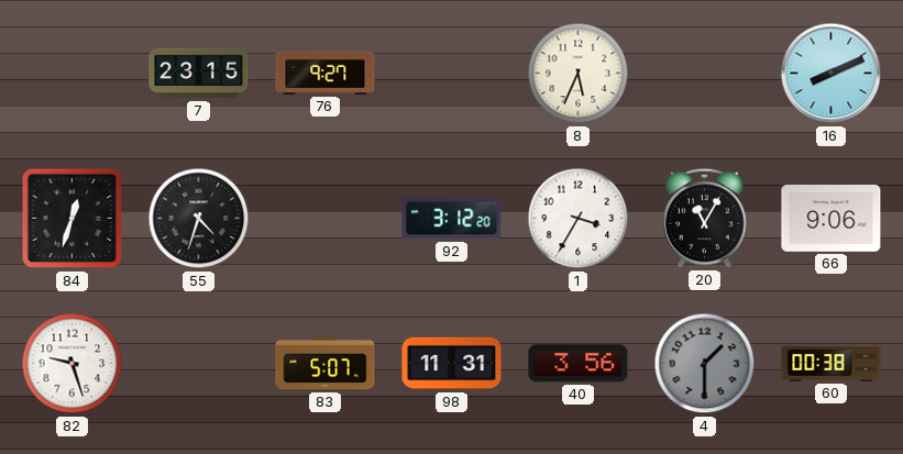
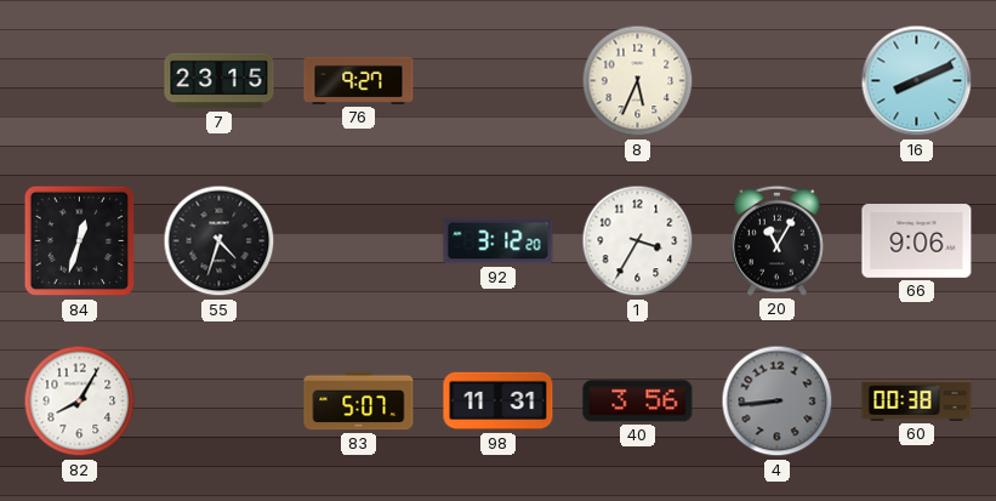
82: 9:27 -> 8:05
4: 1:30 -> 8:44
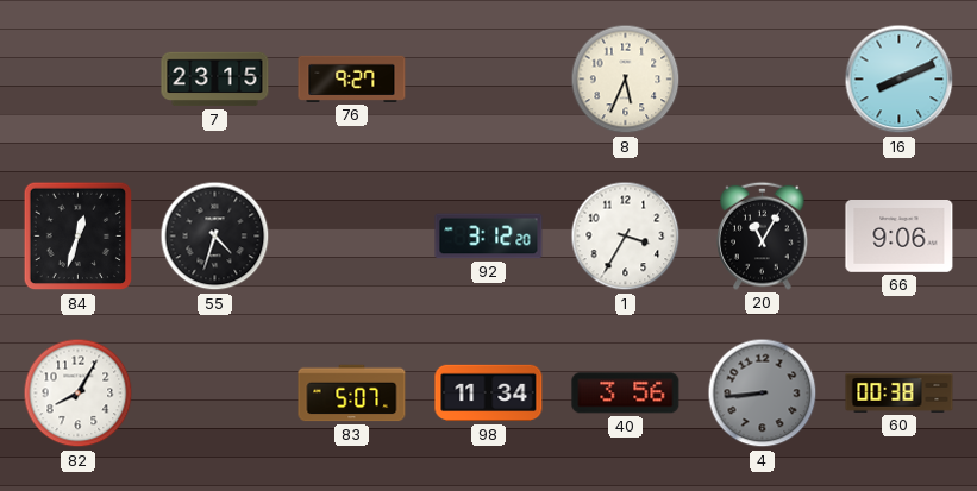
98: 11:31 -> 11:34
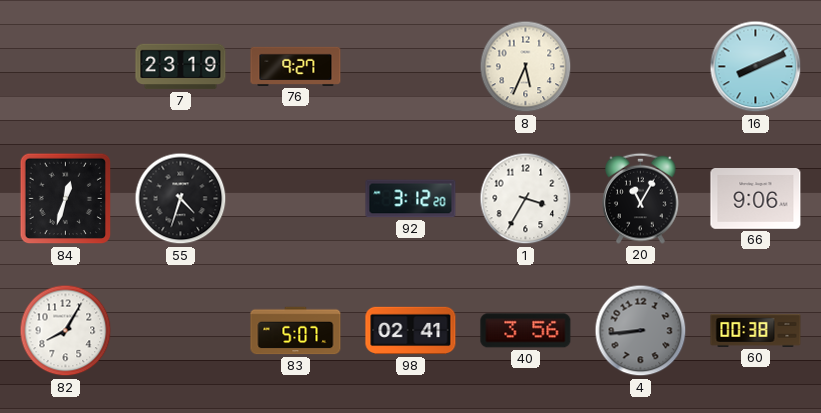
7: 23:15 -> 23:19
98: 11:34 -> 02:41
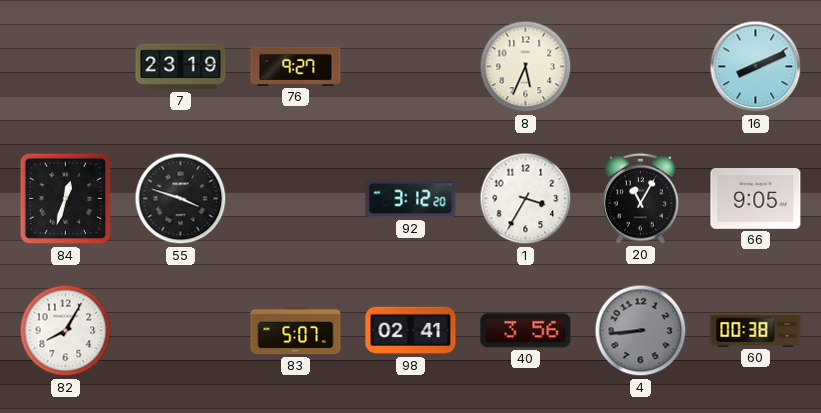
55: 4:33 -> 3:48
66: 9:06 -> 9:05
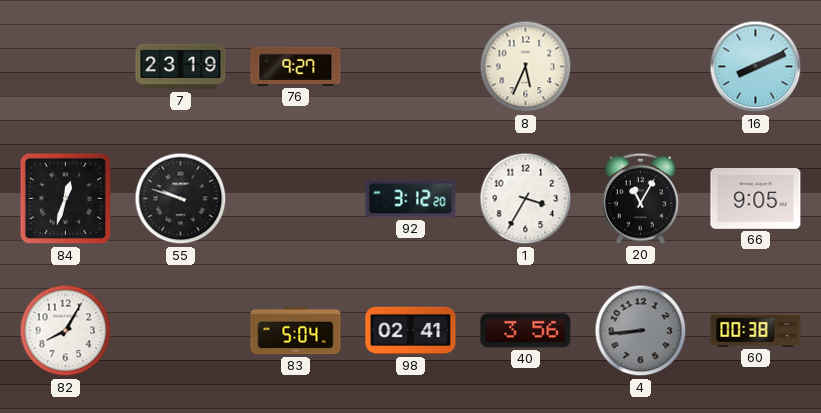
55: 3:48 -> 9:48
83: 5:07 -> 5:04
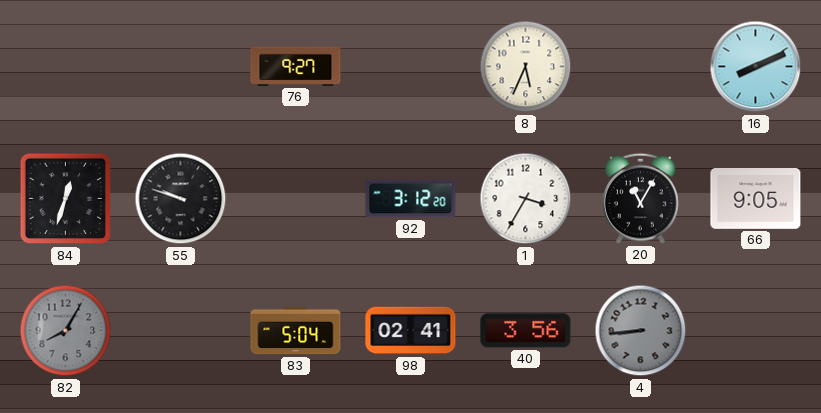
7: 23:19 -> none
82 dial: white -> grey
60: 00:38 -> none
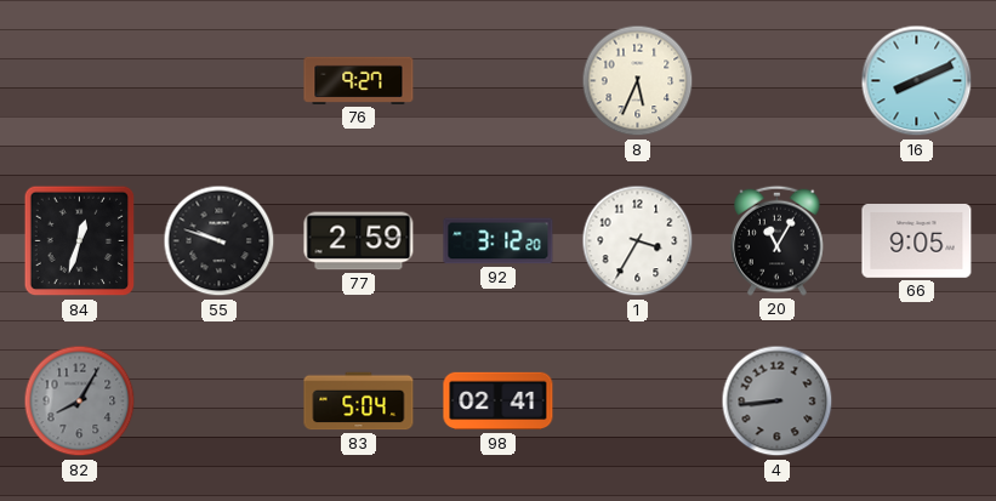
77: none -> 2:59
40: 3:56 -> none
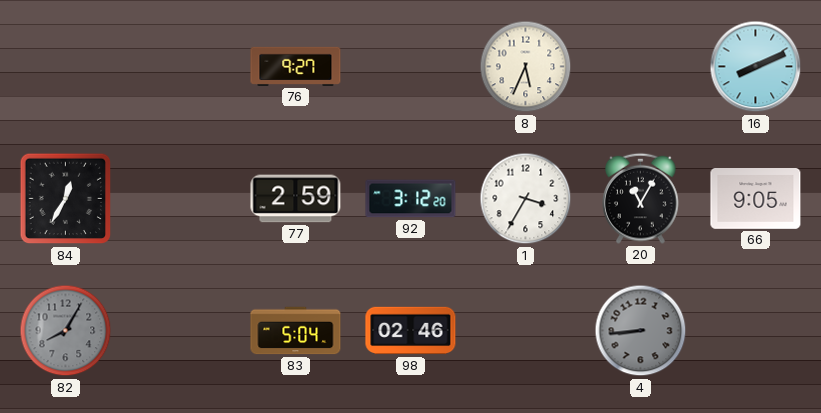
84: 12:33 -> 12:35
55: 9:48 -> none
98: 02:41 -> 02:46
